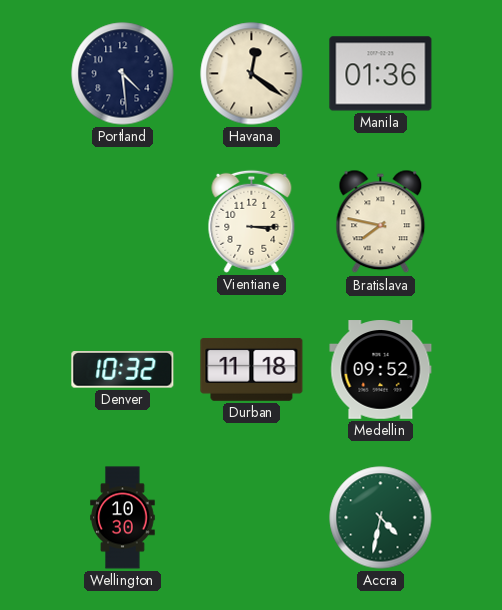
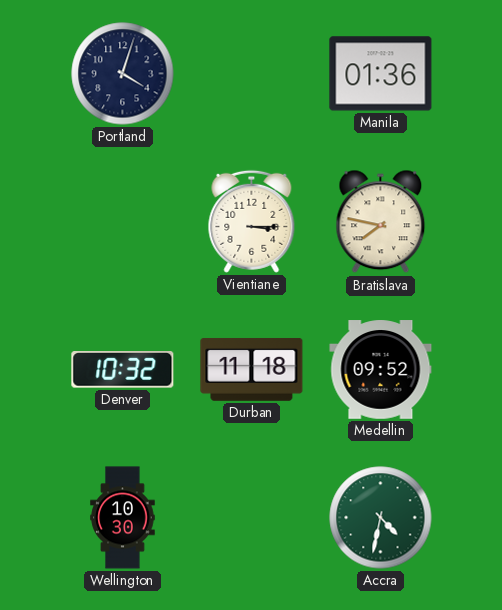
Portland: 4:29 -> 4:03
Havana: 12:21 -> none
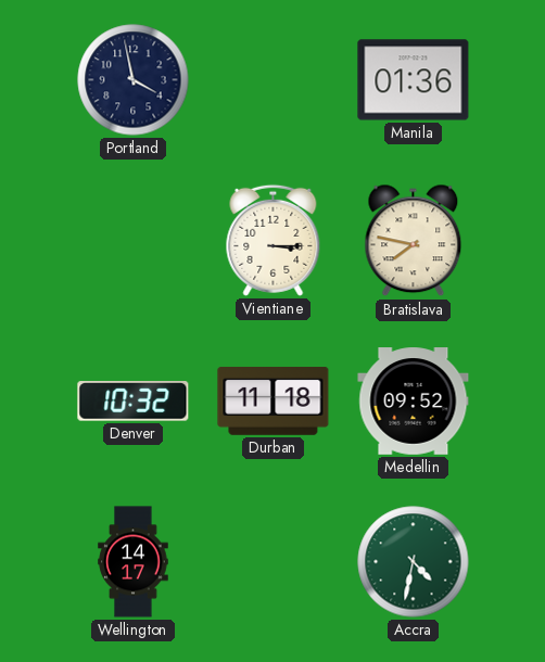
Portland: 4:03 -> 3:58
Wellington: 10:30 -> 14:17
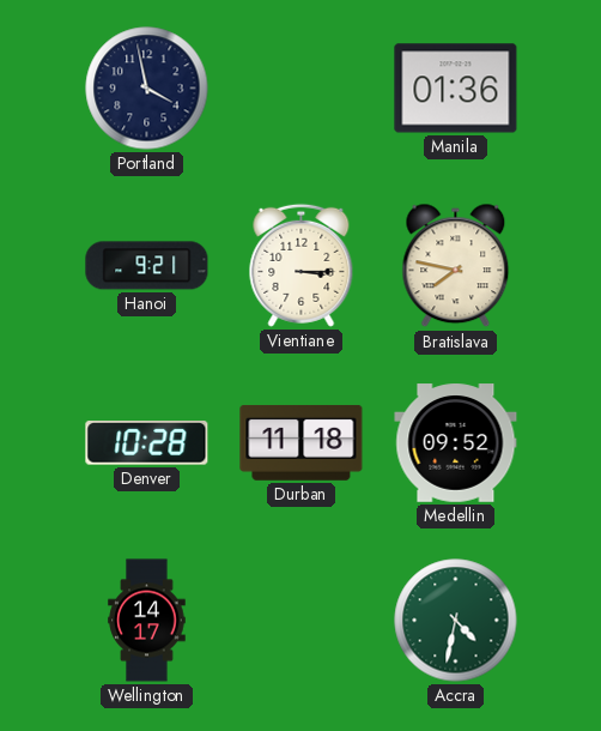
Hanoi: none -> 9:21
Denver: 10:32 -> 10:28
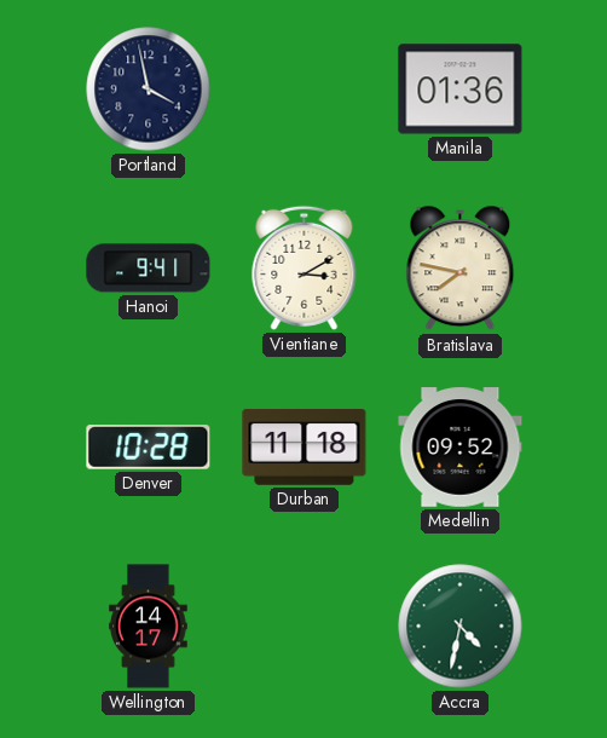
Hanoi: 9:21 -> 9:41
Vientiane: 3:15 -> 3:10
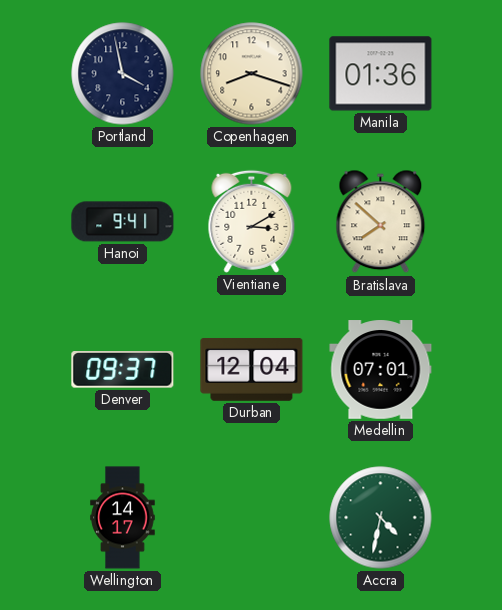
Copenhagen: none -> 8:18
Bratislava: 7:47 -> 7:52
Denver: 10:28 -> 09:37
Durban: 11:18 -> 12:04
Medellin: 09:52 -> 07:01
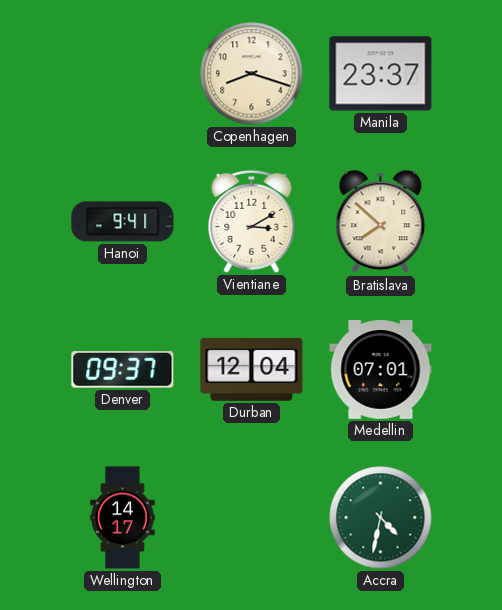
Portland: 3:58 -> none
Manila: 01:36 -> 23:37
